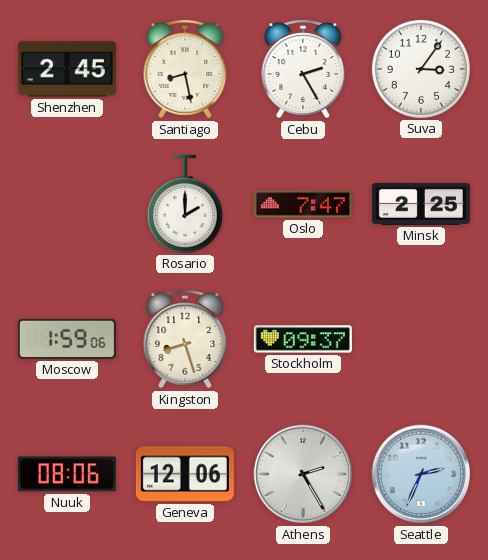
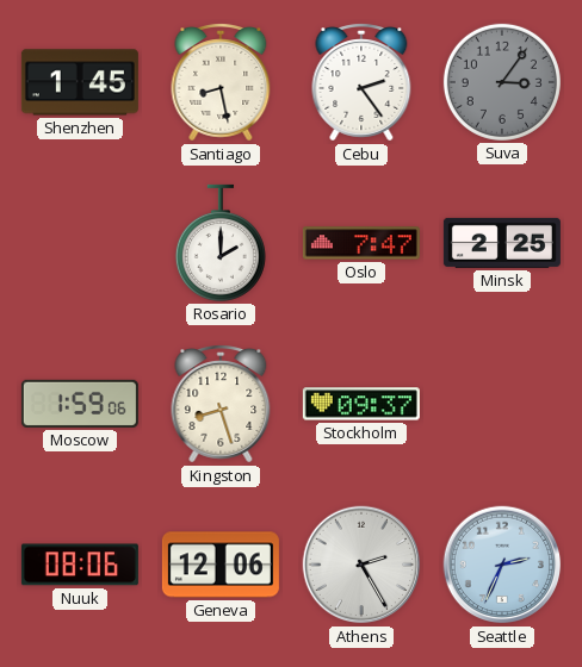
Shenzhen: 2:45 -> 1:45
Cebu: 2:25 -> 2:24
Suva dial: white -> grey
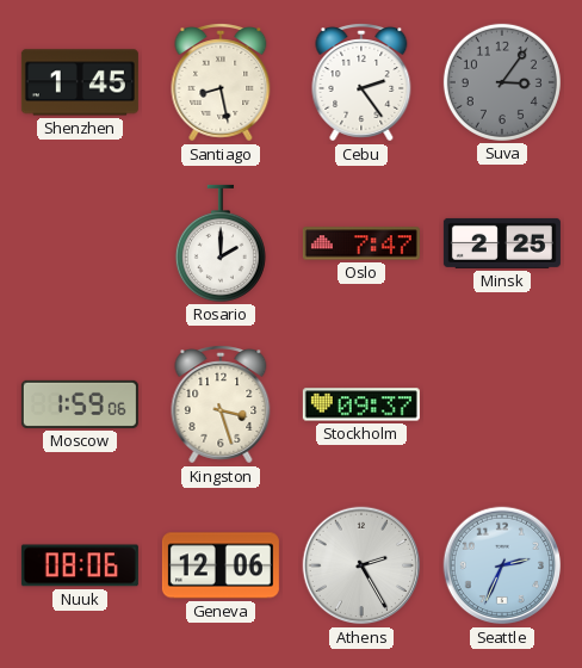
Kingston: 8:27 -> 3:27
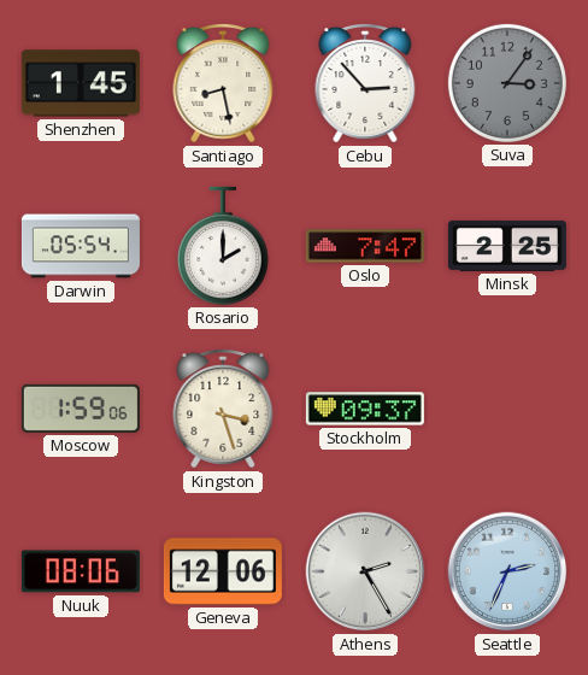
Cebu: 2:24 -> 2:53
Darwin: none -> 05:54
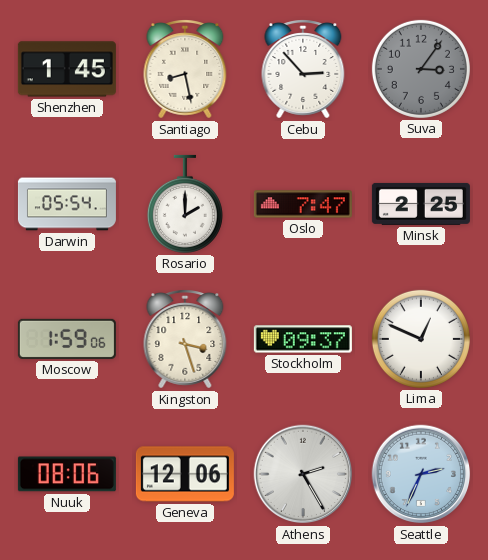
Lima: none -> 12:49
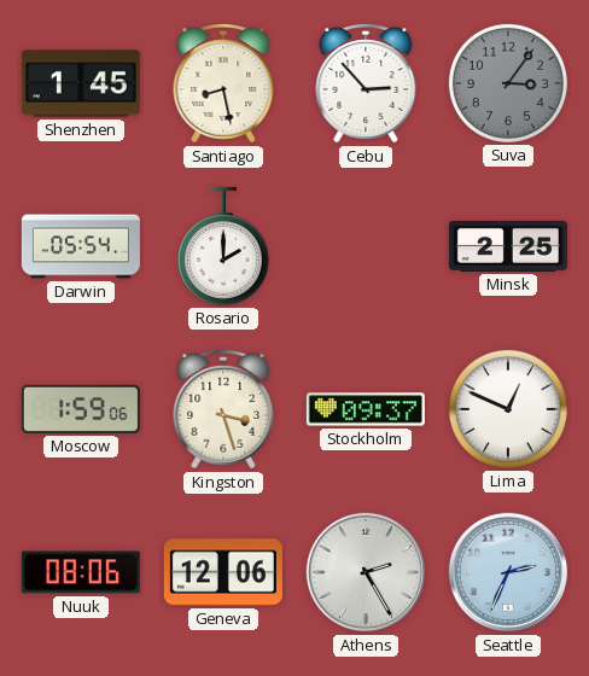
Oslo: 7:47 -> none
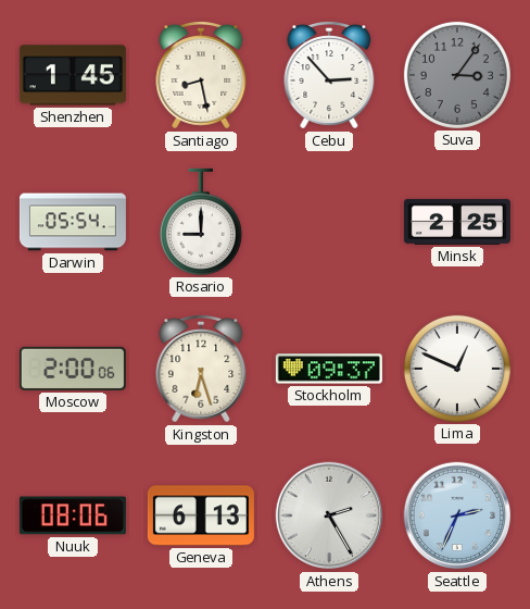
Rosario: 2:00 -> 9:00
Moscow: 1:59 -> 2:00
Kingston: 3:27 -> 6:27
Geneva: 12:06 -> 6:13
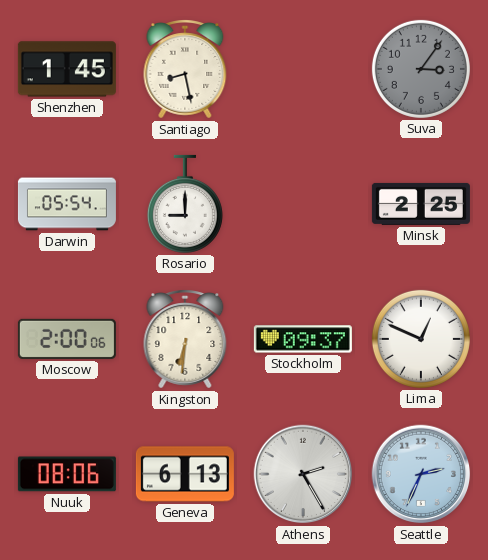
Cebu: 2:53 -> none
Kingston: 6:27 -> 6:31
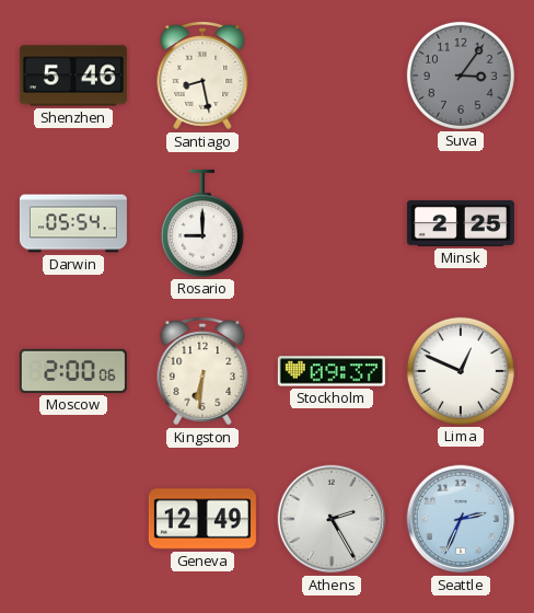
Shenzhen: 1:45 -> 5:46
Nuuk: 08:06 -> none
Geneva: 6:13 -> 12:49
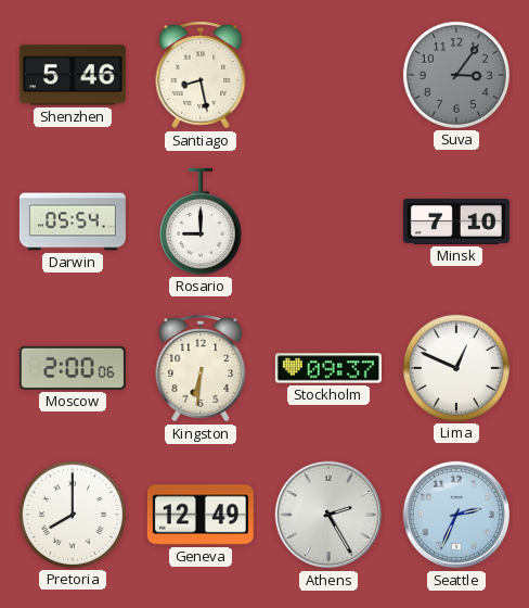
Minsk: 2:25 -> 7:10
Pretoria: none -> 8:00
